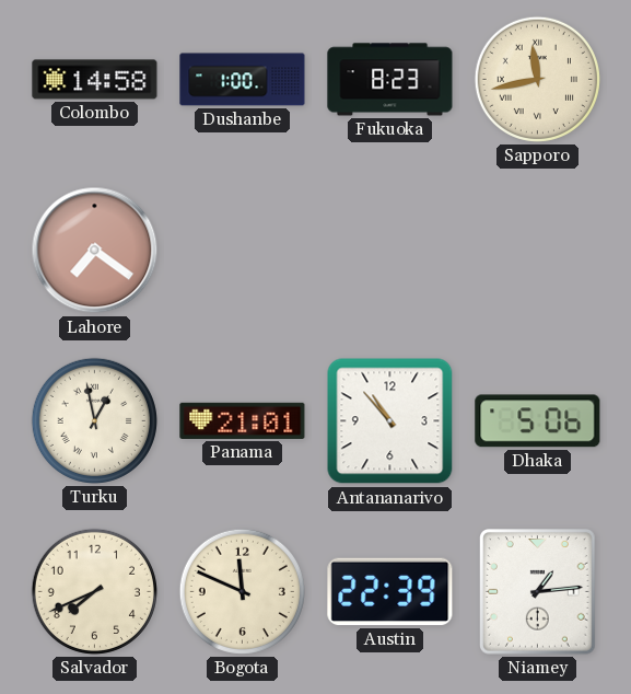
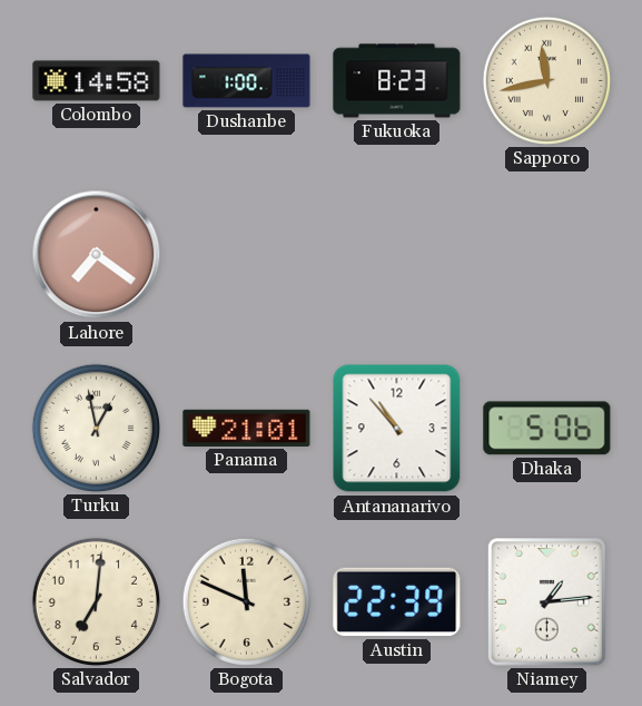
Salvador: 7:41 -> 7:01
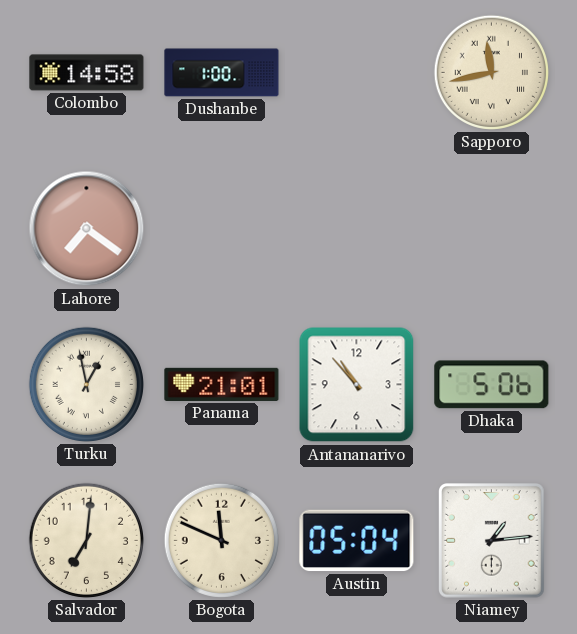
Fukuoka: 8:23 -> none
Austin: 22:39 -> 05:04
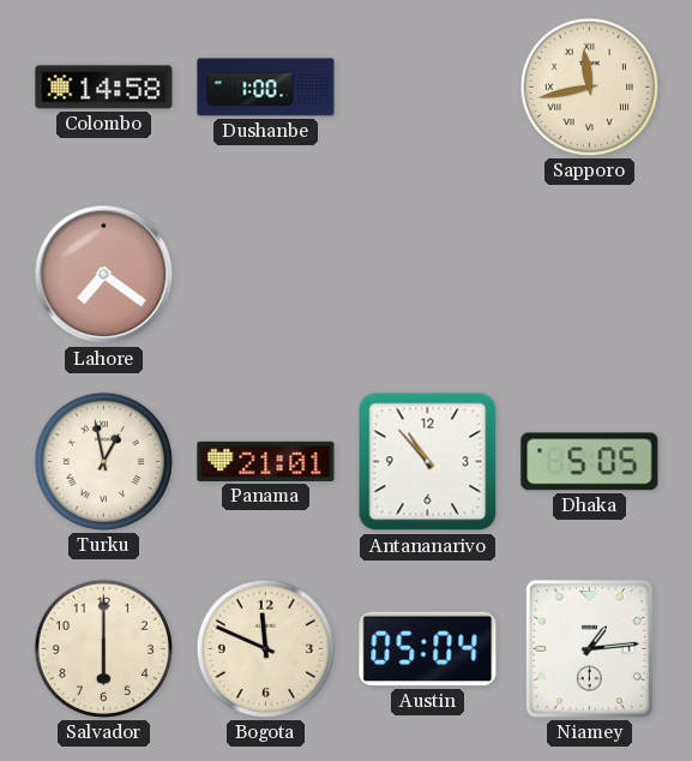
Dhaka: 5:06 -> 5:05
Salvador: 7:01 -> 6:00
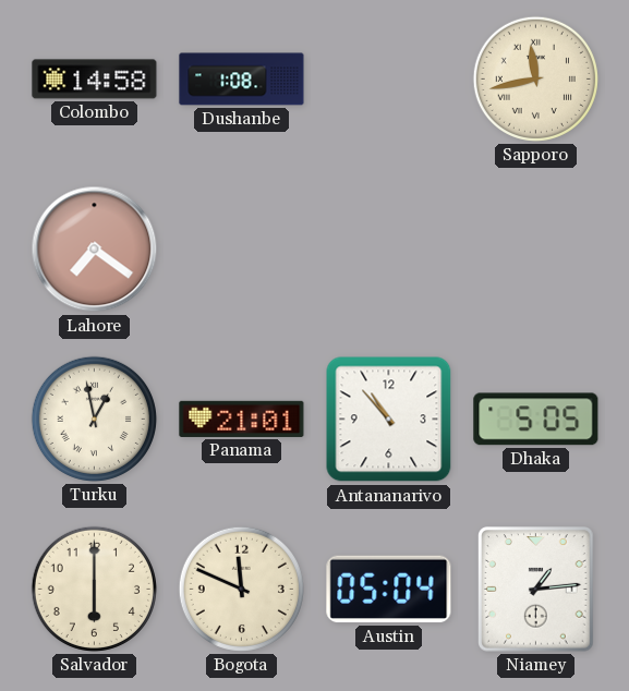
Dushanbe: 1:00 -> 1:08
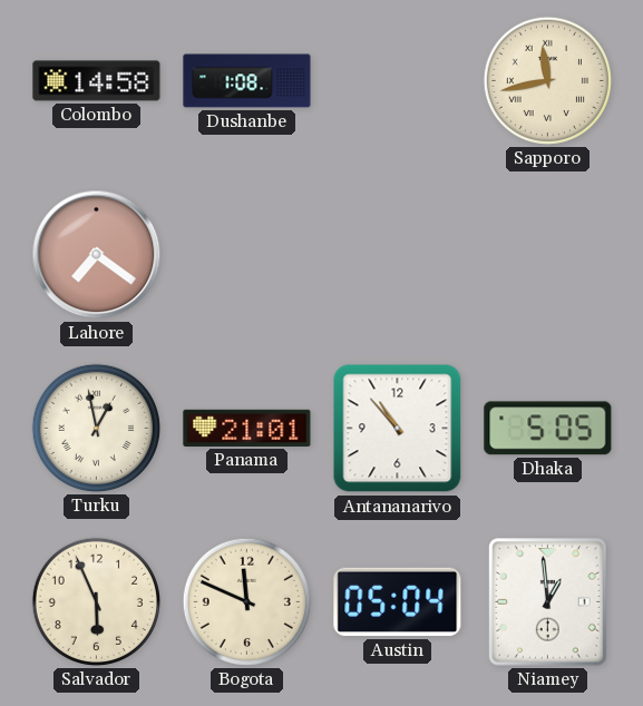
Salvador: 6:00 -> 5:56
Niamey: 1:14 -> 12:59
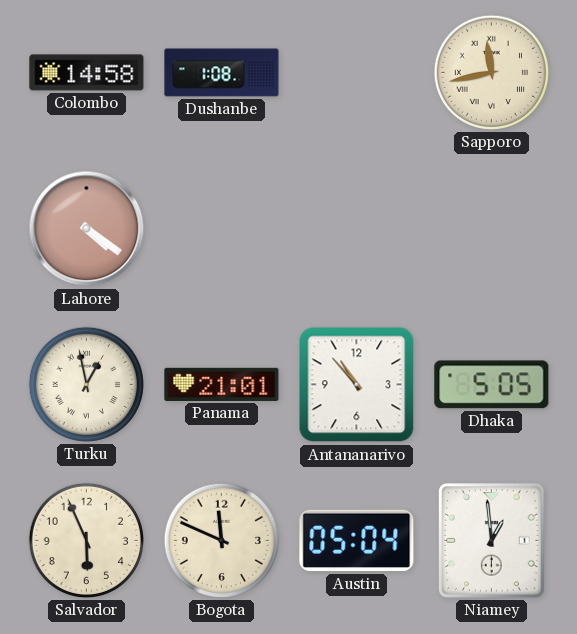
Lahore: 7:21 -> 4:21
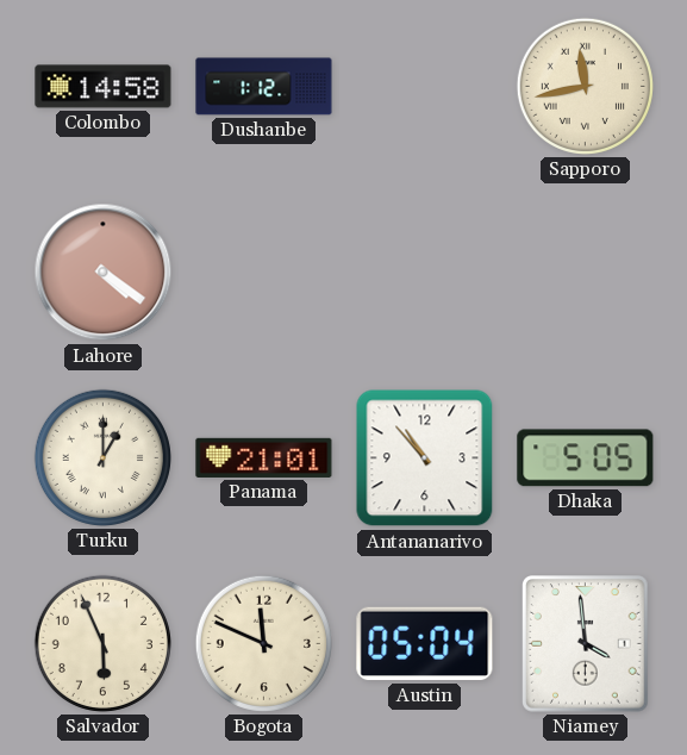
Dushanbe: 1:08 -> 1:12
Turku: 12:58 -> 1:00
Niamey: 12:59 -> 3:59
